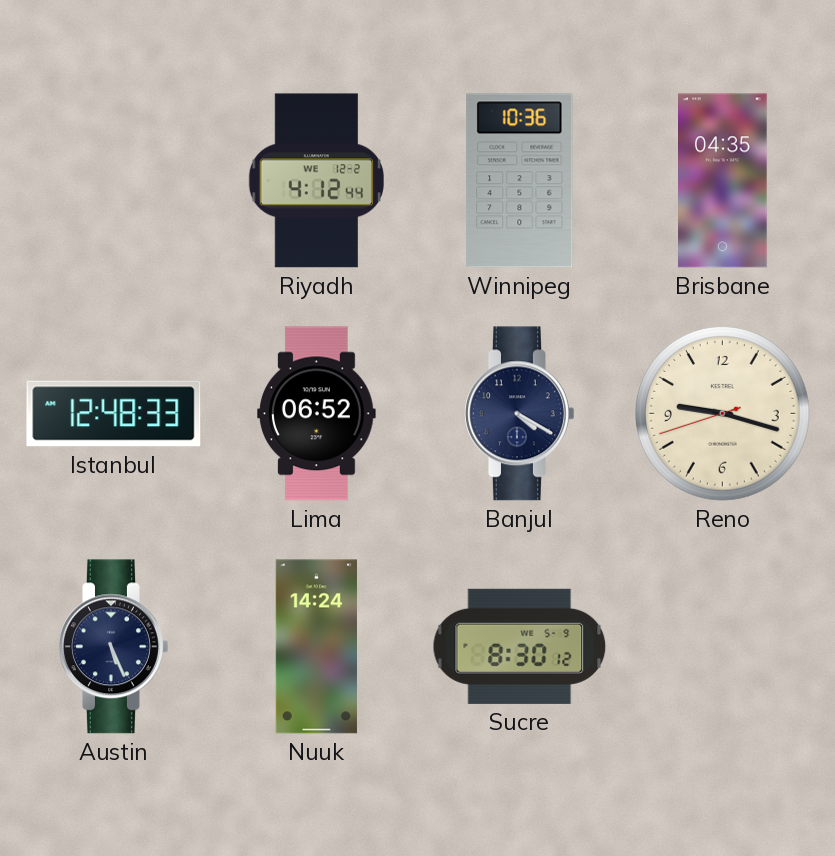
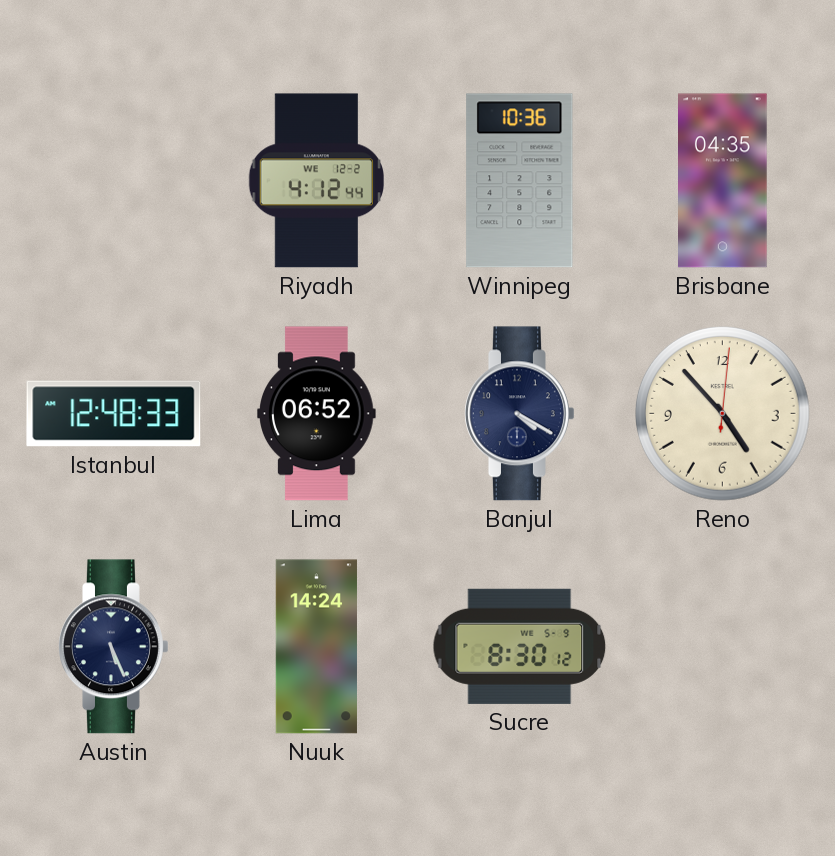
Reno: 9:17 -> 4:53
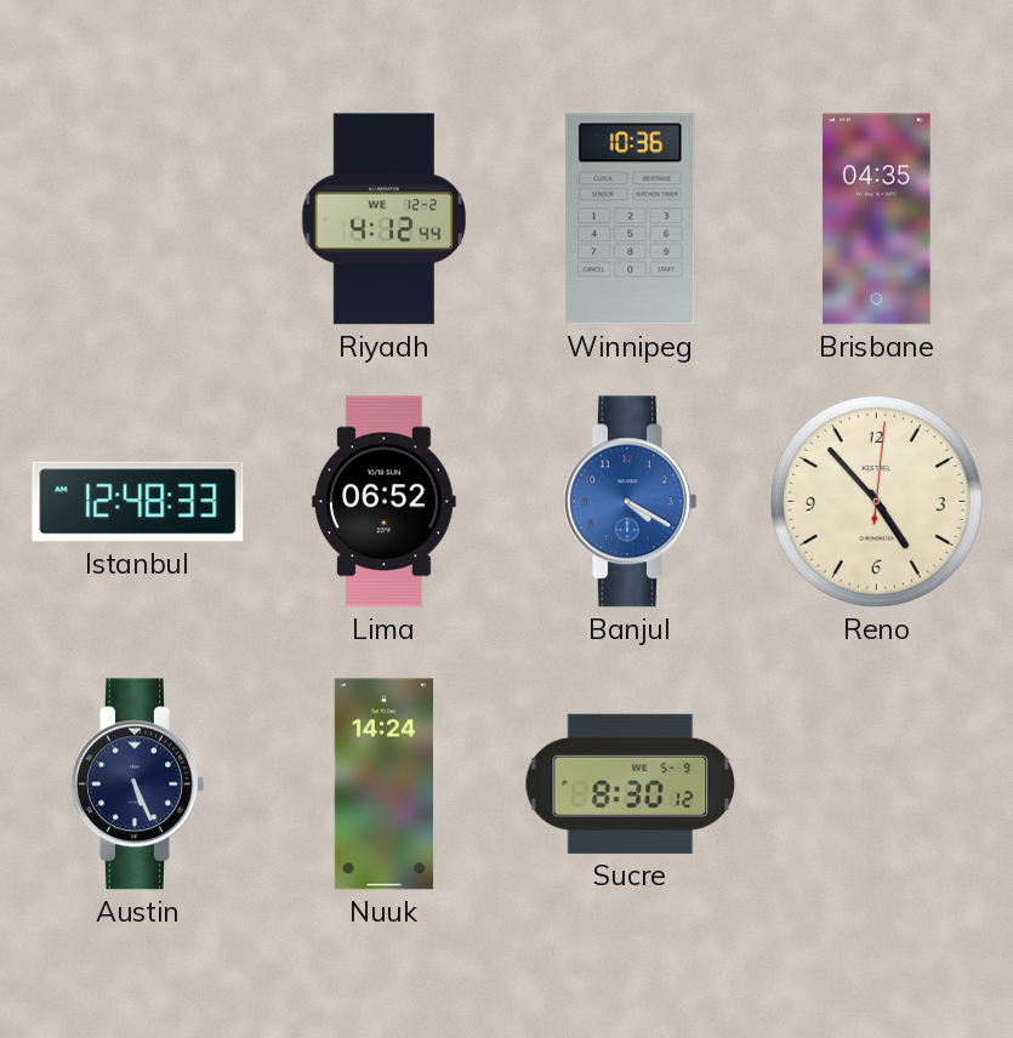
Banjul dial: navy -> blue
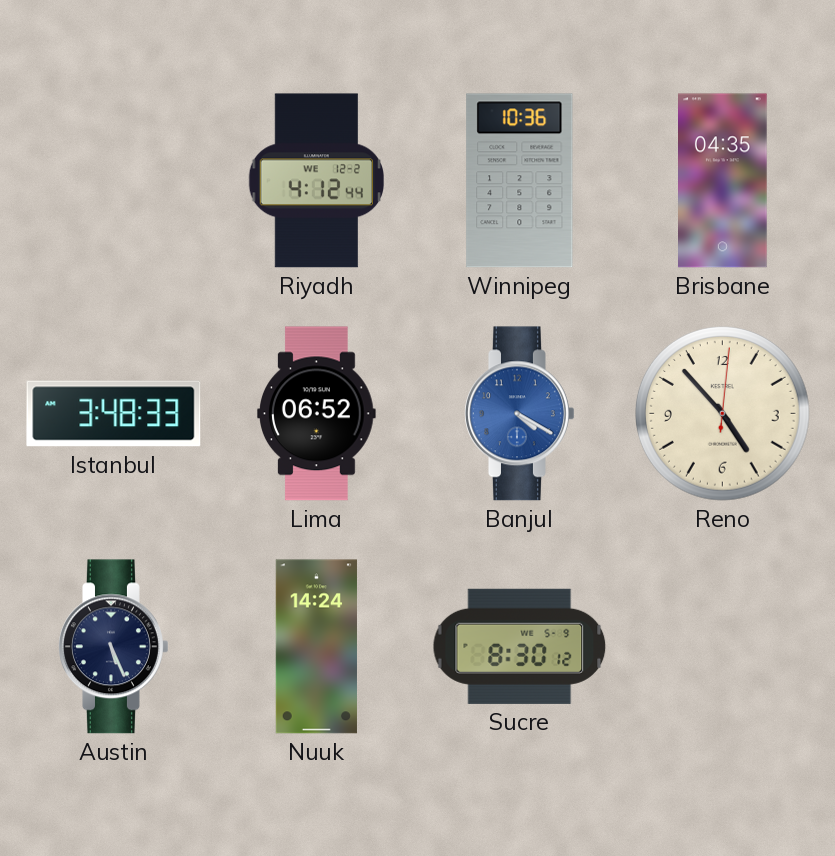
Istanbul: 12:48 -> 3:48
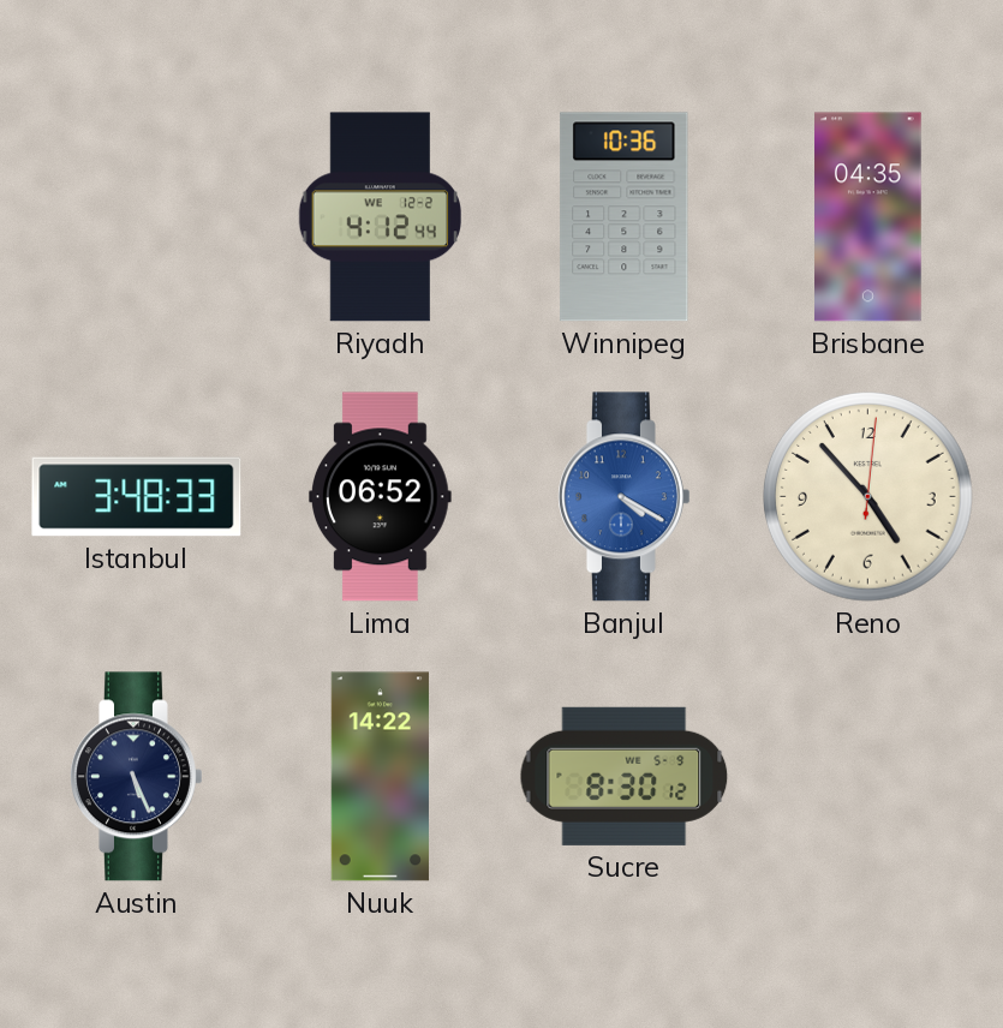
Nuuk: 14:24 -> 14:22
